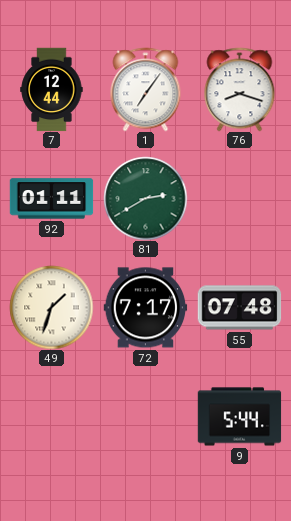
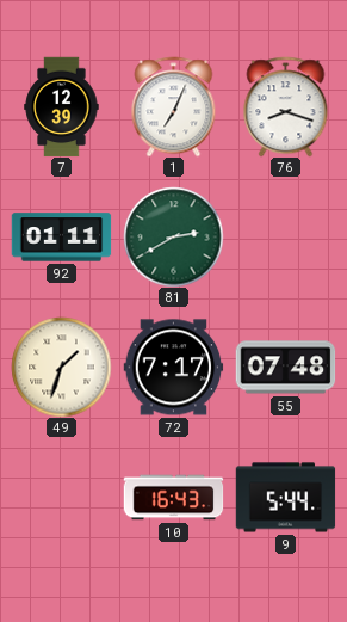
7: 12:44 -> 12:39
1: 7:06 -> 7:04
10: none -> 16:43
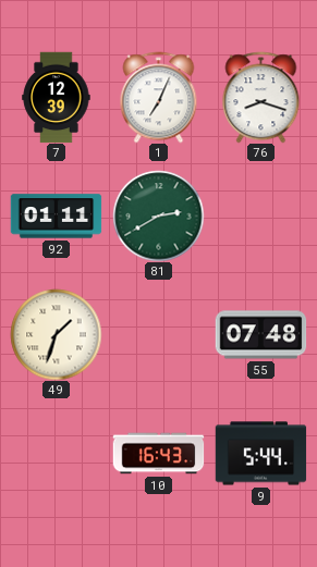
72: 7:17 -> none
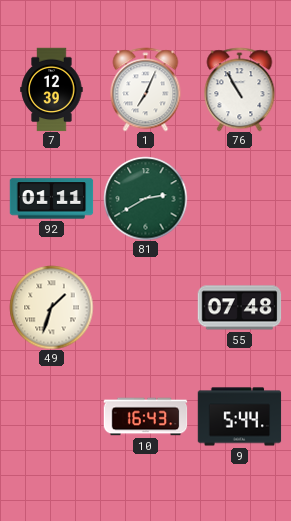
76: 8:18 -> 10:55
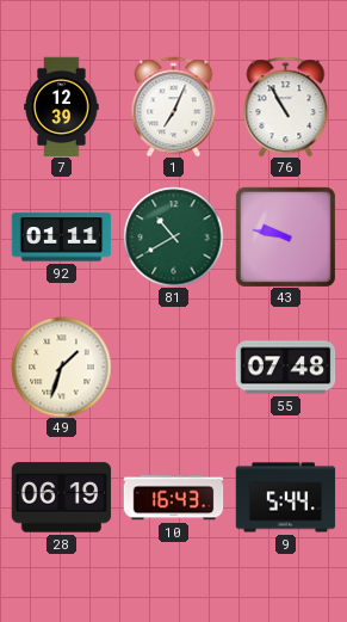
81: 2:40 -> 10:40
43: none -> 9:47
28: none -> 06:19
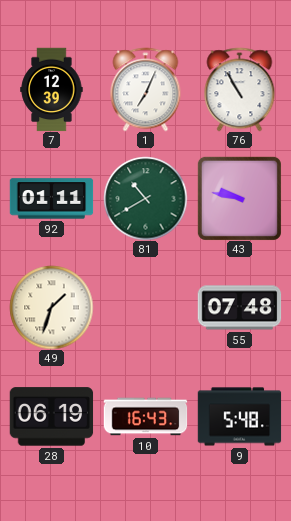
9: 5:44 -> 5:48
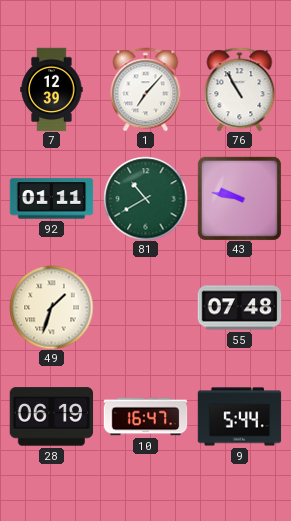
1: 7:04 -> 7:07
10: 16:43 -> 16:47
9: 5:48 -> 5:44
